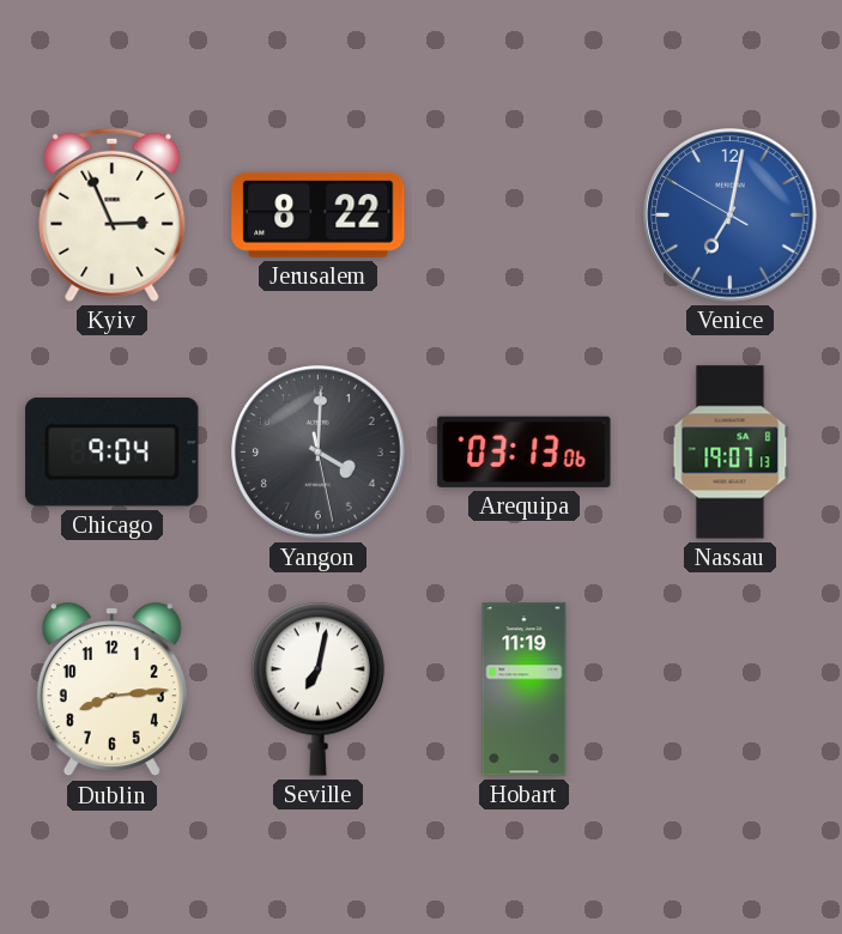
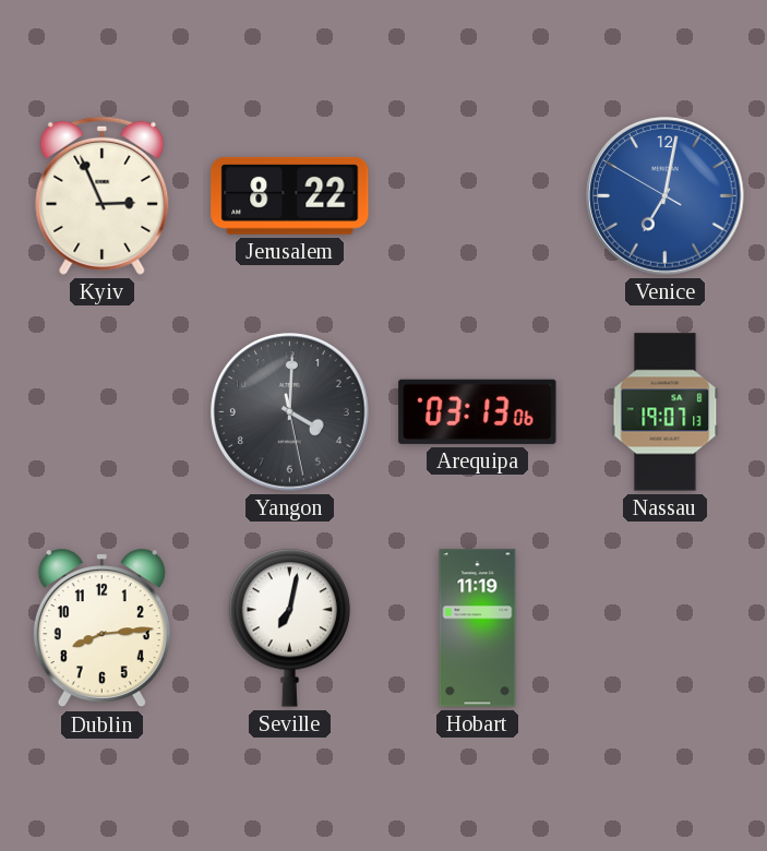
Chicago: 9:04 -> none
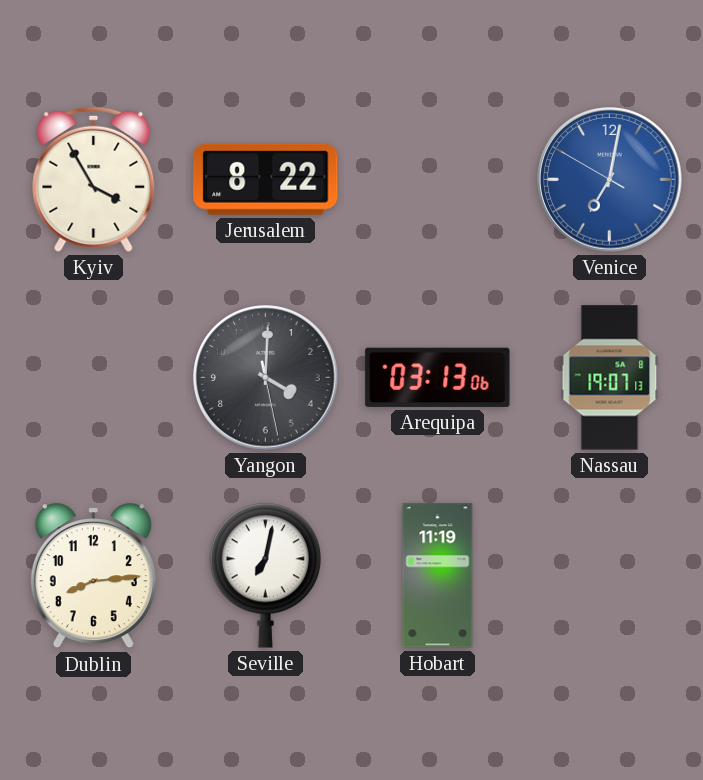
Kyiv: 2:56 -> 3:55
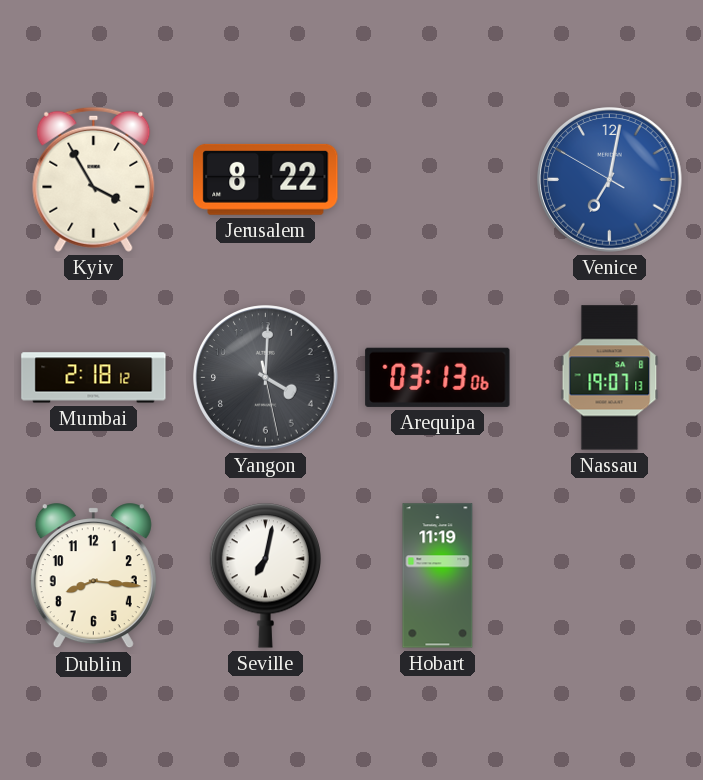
Mumbai: none -> 2:18
Dublin: 8:14 -> 8:16
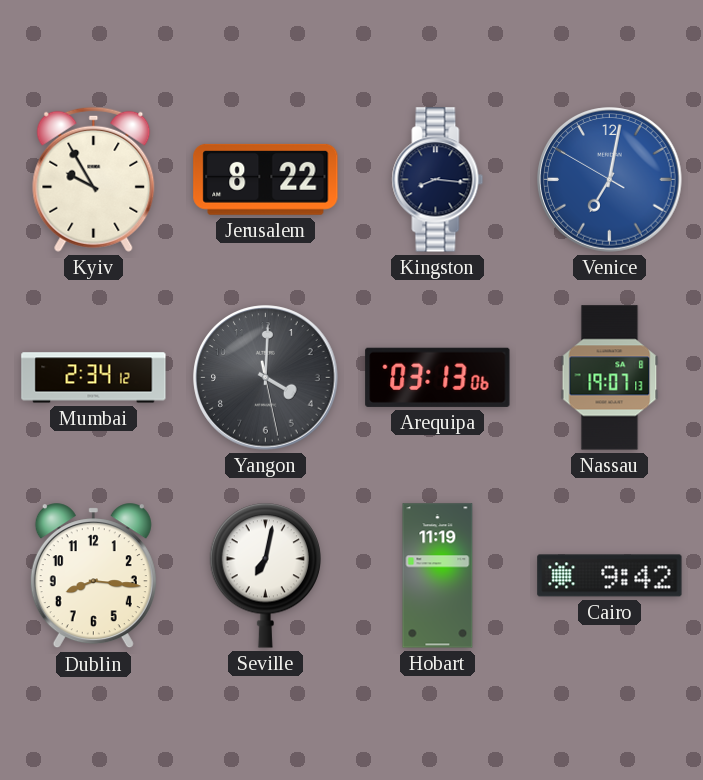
Kyiv: 3:55 -> 9:55
Kingston: none -> 8:16
Mumbai: 2:18 -> 2:34
Cairo: none -> 9:42
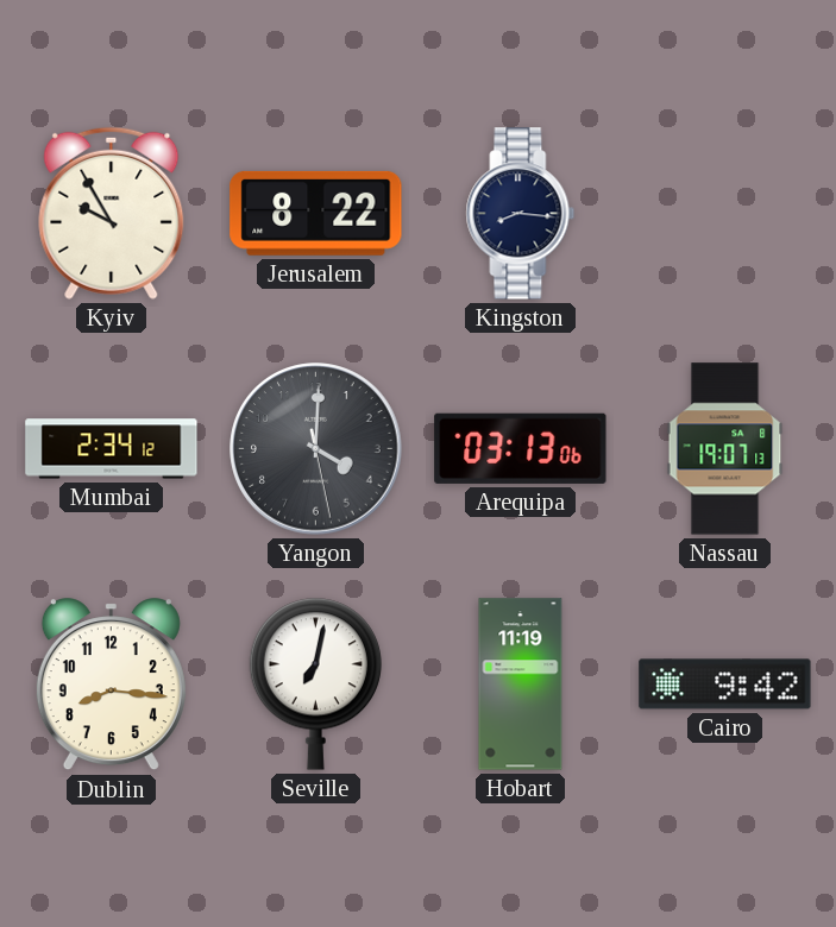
Venice: 7:01 -> none
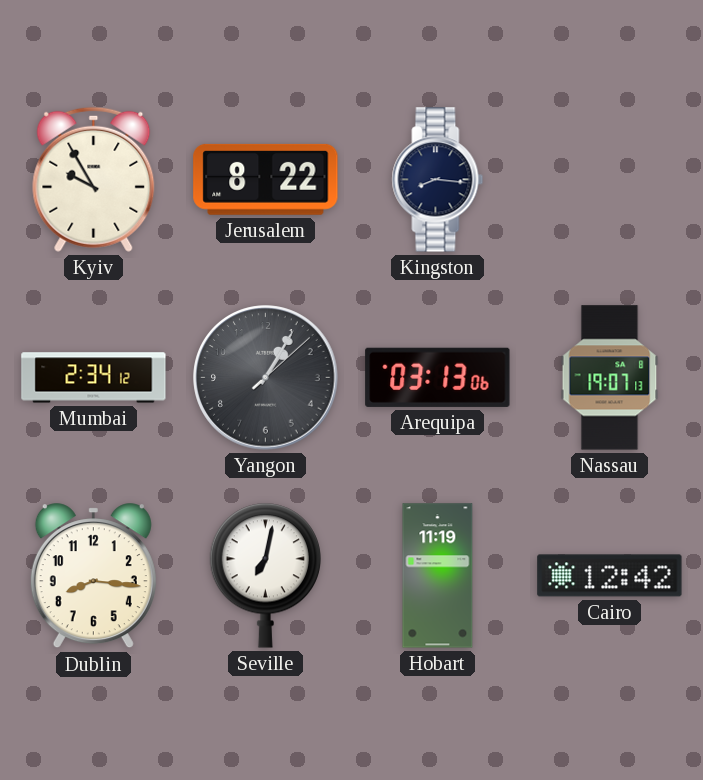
Yangon: 4:00 -> 1:05
Cairo: 9:42 -> 12:42
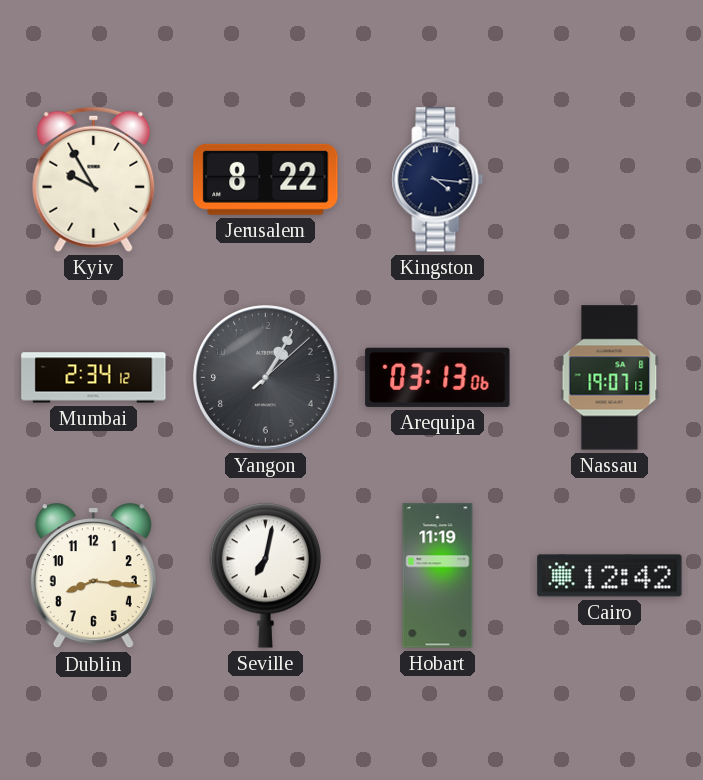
Kingston: 8:16 -> 4:16
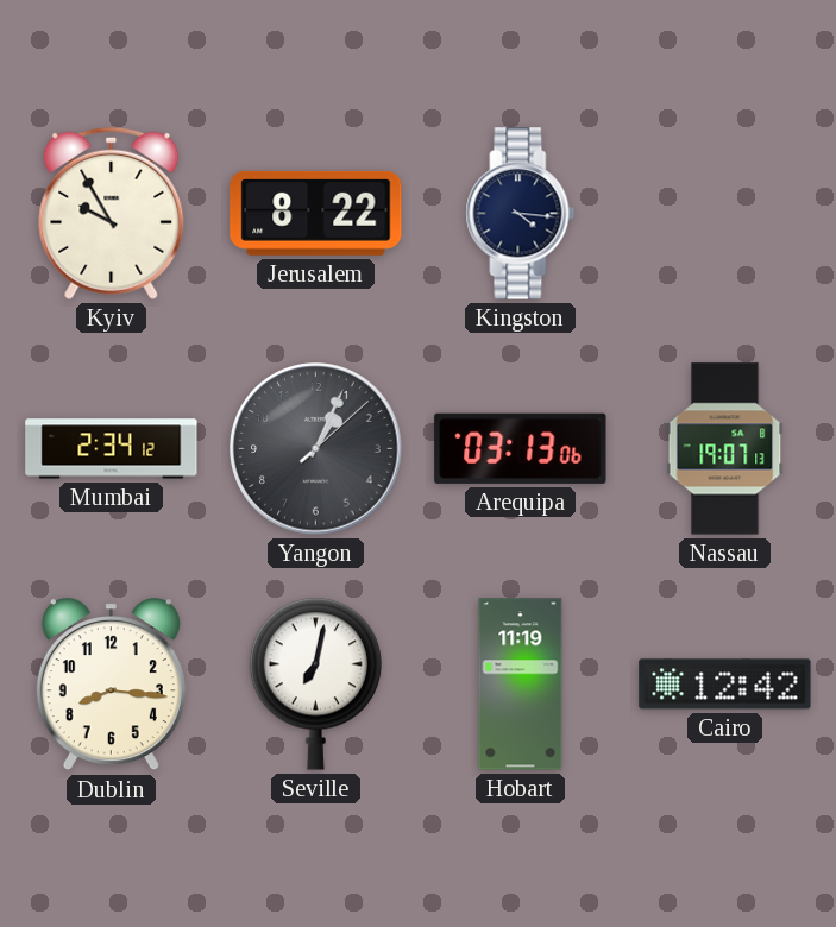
Yangon: 1:05 -> 1:04
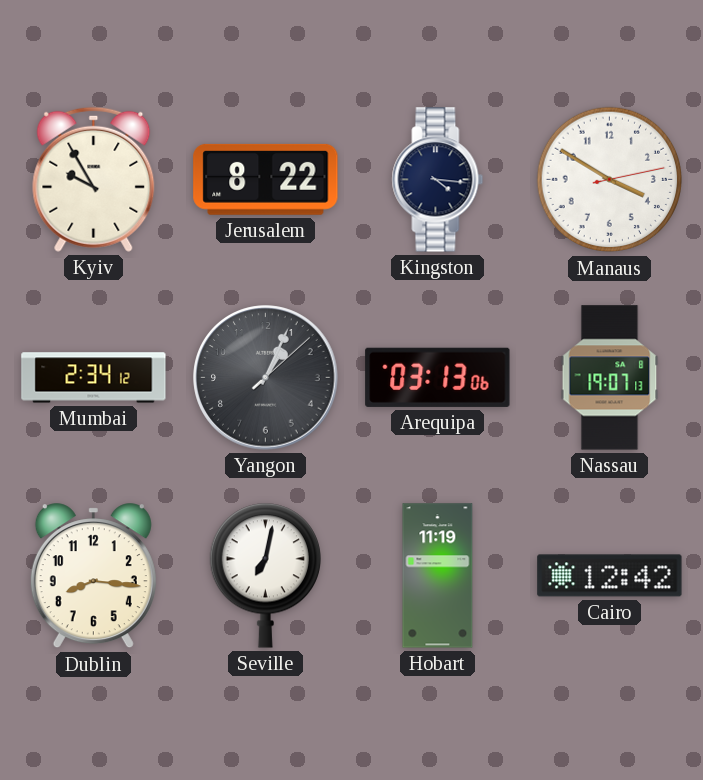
Manaus: none -> 3:50
